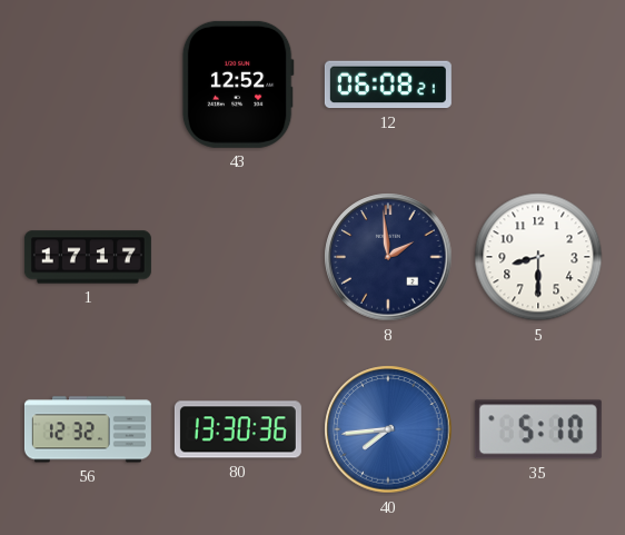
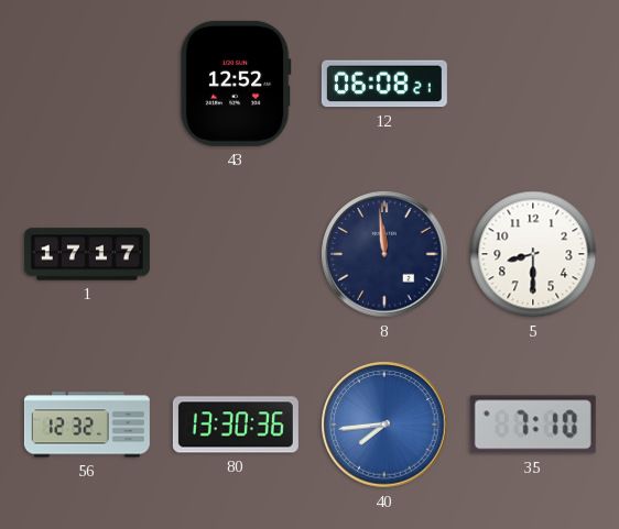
8: 1:59 -> 11:59
35: 5:10 -> 7:10
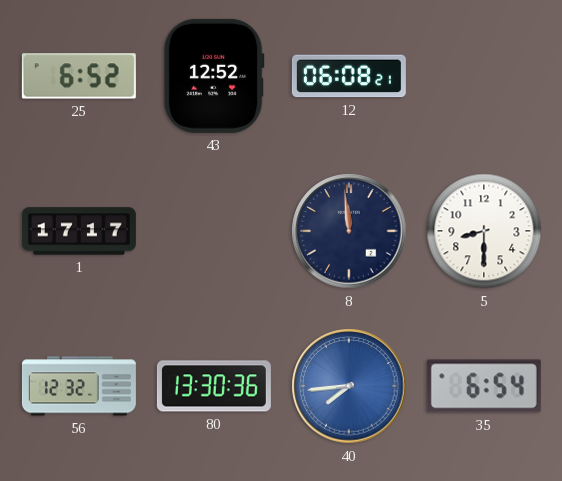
25: none -> 6:52
35: 7:10 -> 6:54
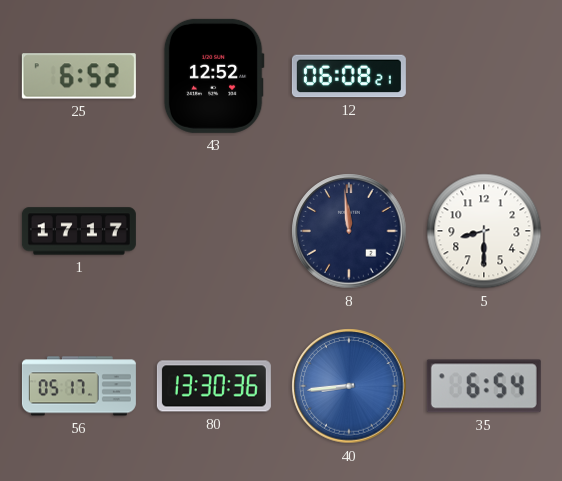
56: 12:32 -> 05:17
40: 7:44 -> 8:44
